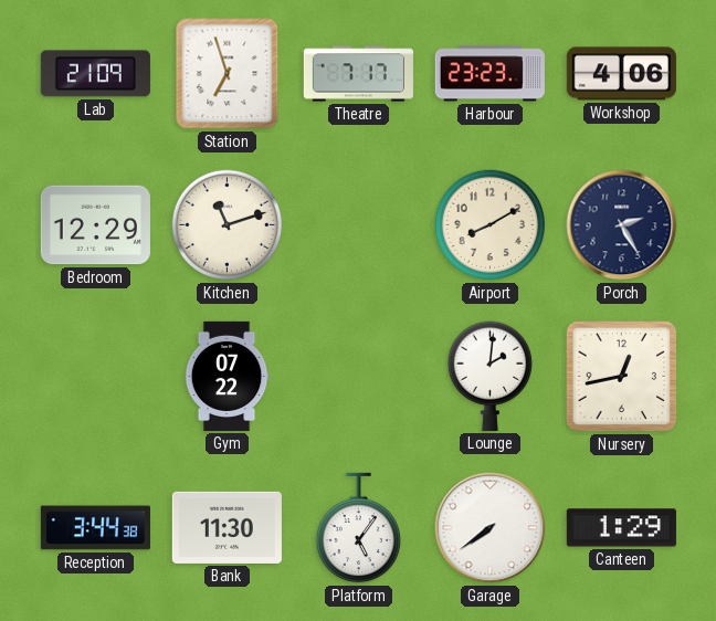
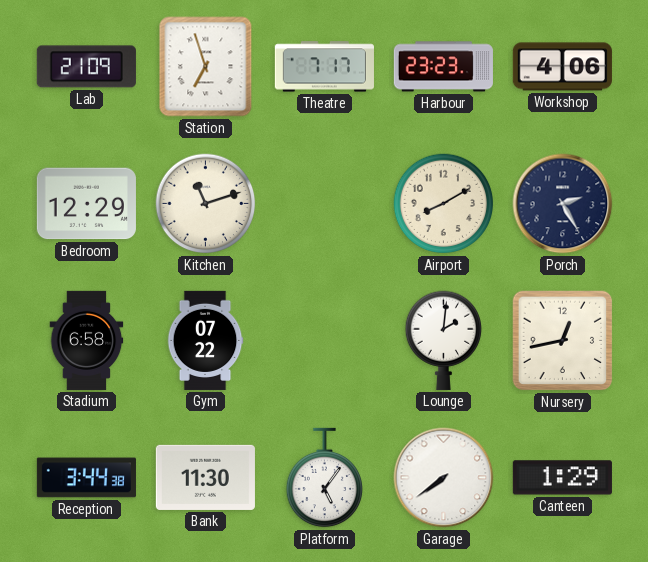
Stadium: none -> 6:58
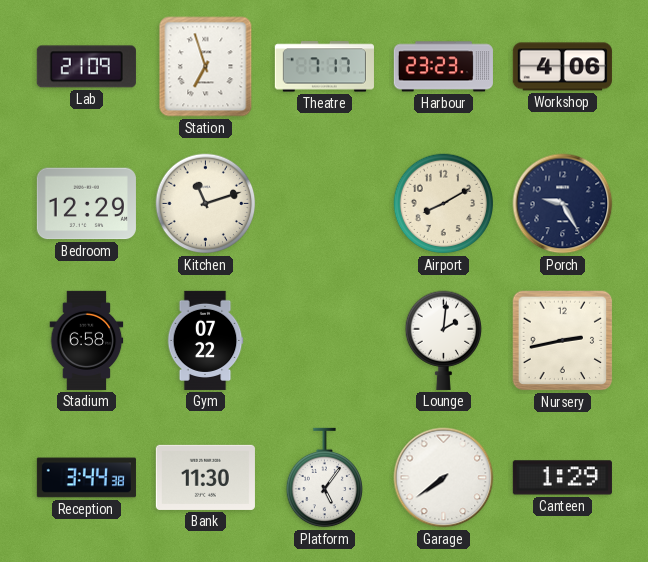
Porch: 2:25 -> 9:25
Nursery: 12:43 -> 2:43
